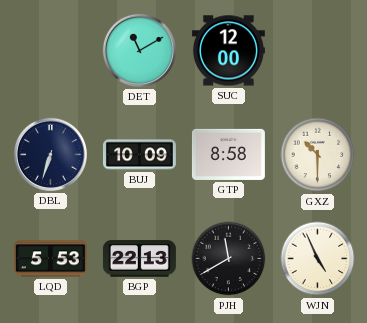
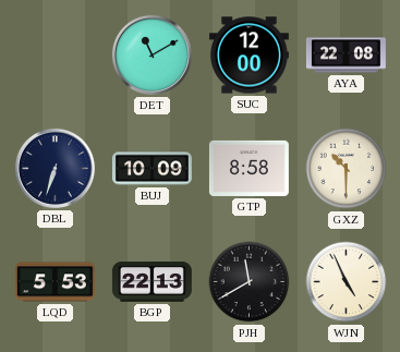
AYA: none -> 22:08
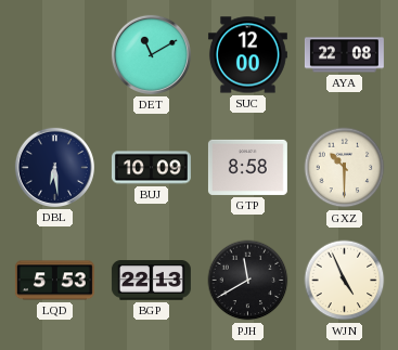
DBL: 6:33 -> 6:29
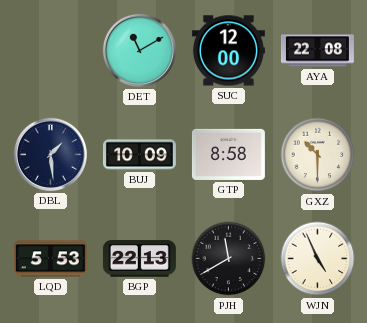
DBL: 6:29 -> 1:29
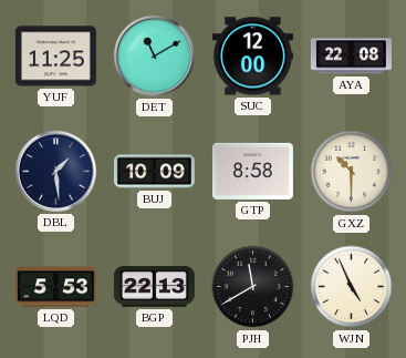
YUF: none -> 11:25
